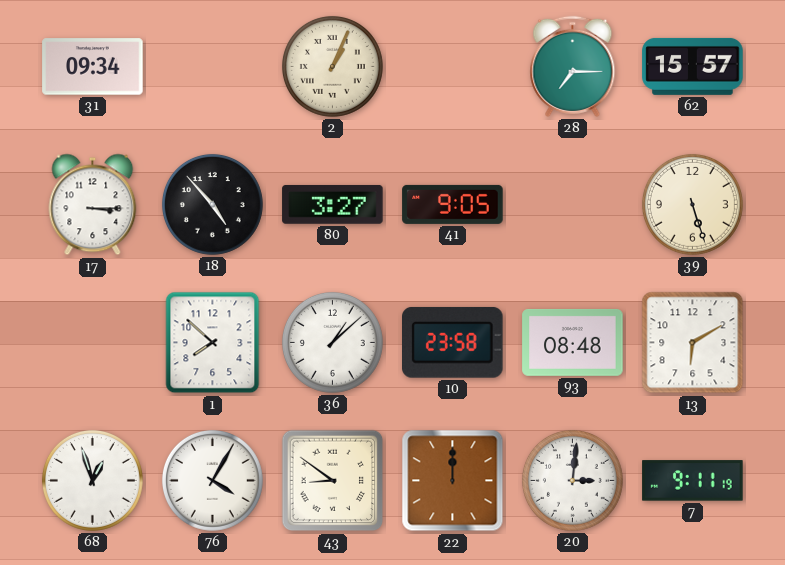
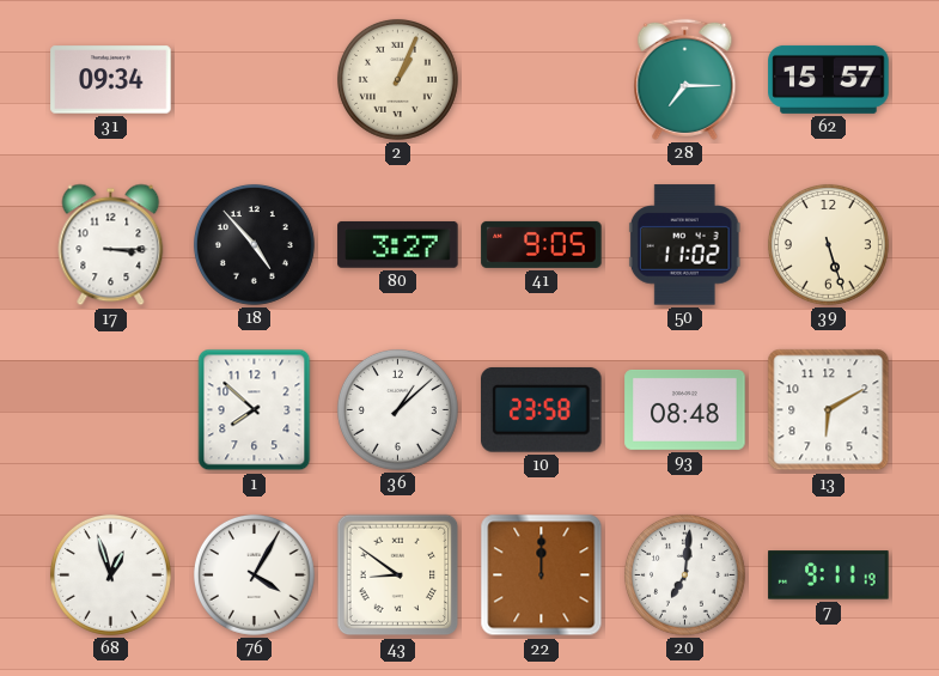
50: none -> 11:02
20: 3:01 -> 7:01
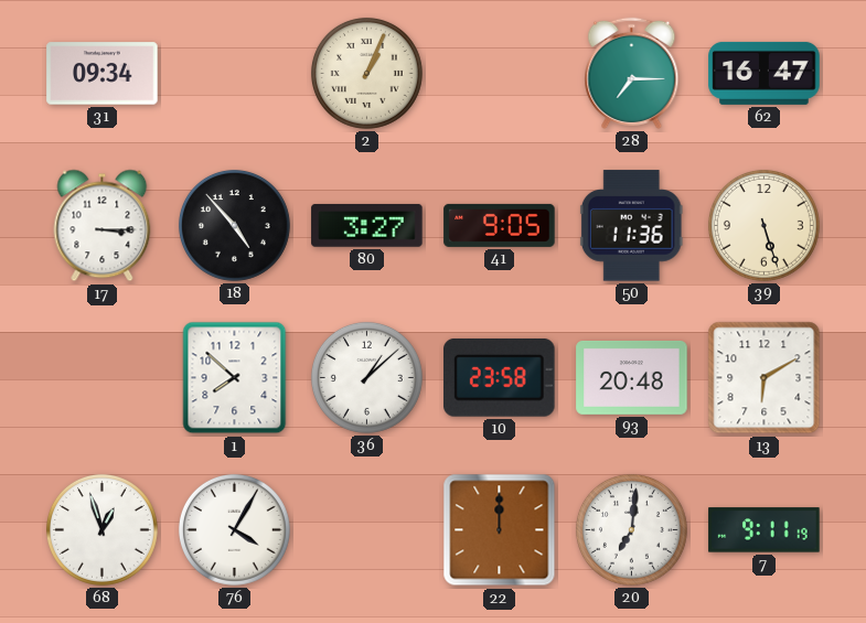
62: 15:57 -> 16:47
50: 11:02 -> 11:36
93: 08:48 -> 20:48
43: 8:51 -> none
